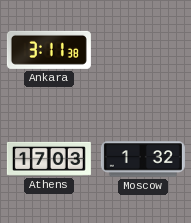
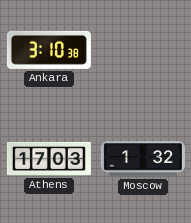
Ankara: 3:11 -> 3:10
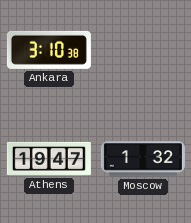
Athens: 17:03 -> 19:47
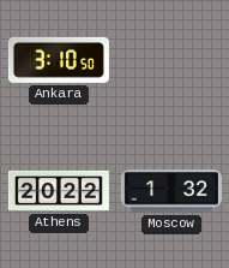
Ankara: 3:10:38 -> 3:10:50
Athens: 19:47 -> 20:22
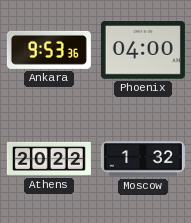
Ankara: 3:10 -> 9:53
Phoenix: none -> 04:00
